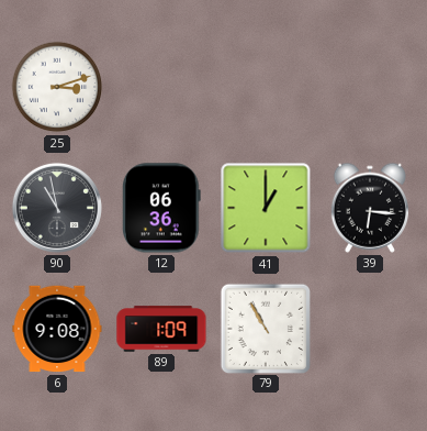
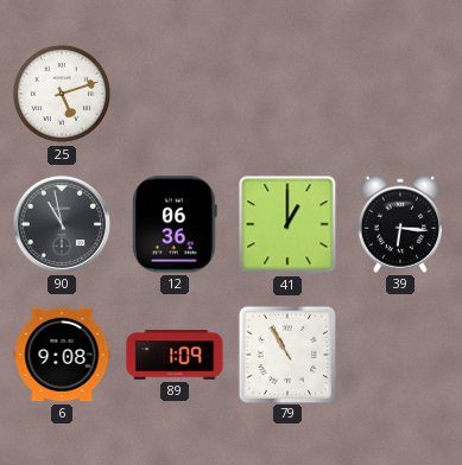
25: 3:12 -> 5:12
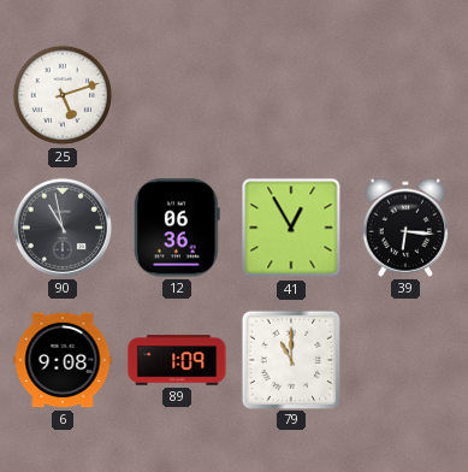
41: 1:00 -> 12:55
79: 10:55 -> 11:00
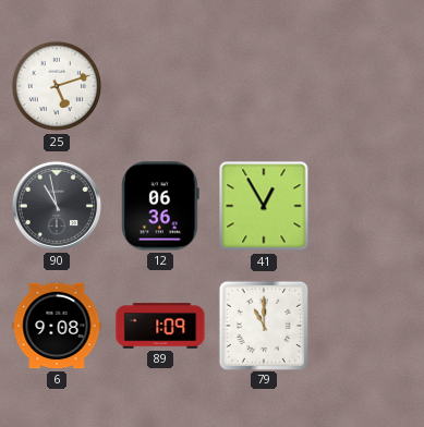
39: 6:16 -> none
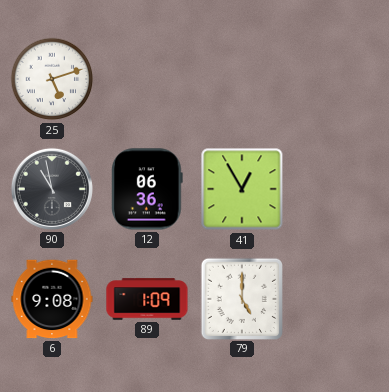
79: 11:00 -> 5:00
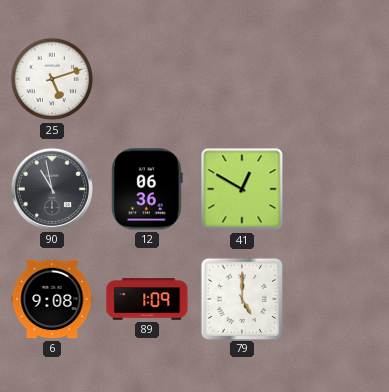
41: 12:55 -> 12:50
